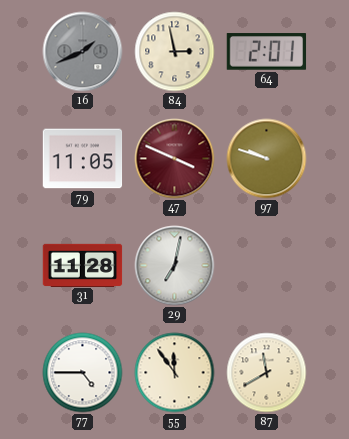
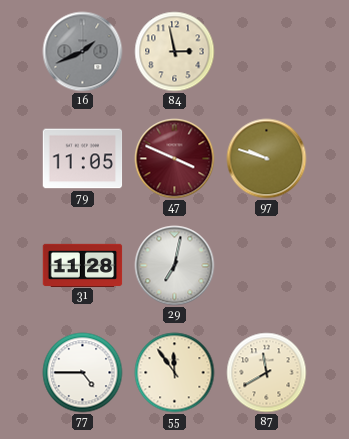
64: 2:01 -> none
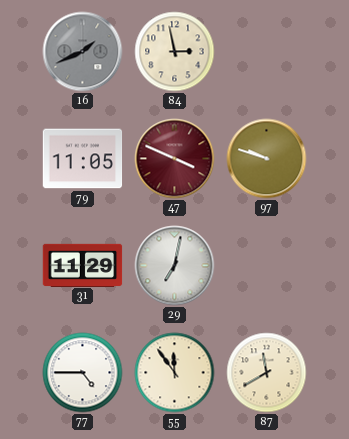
31: 11:28 -> 11:29
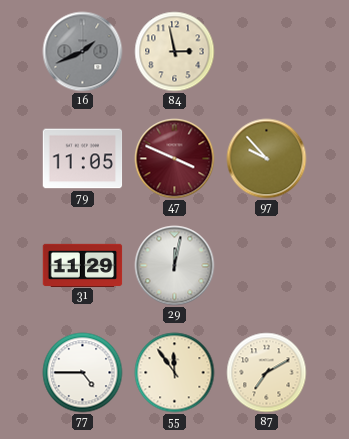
97: 9:48 -> 9:53
29: 7:02 -> 12:02
87: 11:40 -> 7:10
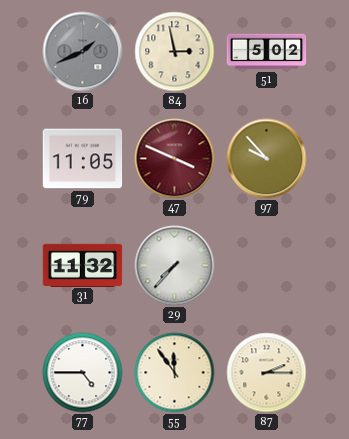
51: none -> 5:02
31: 11:29 -> 11:32
29: 12:02 -> 7:37
87: 7:10 -> 2:15
